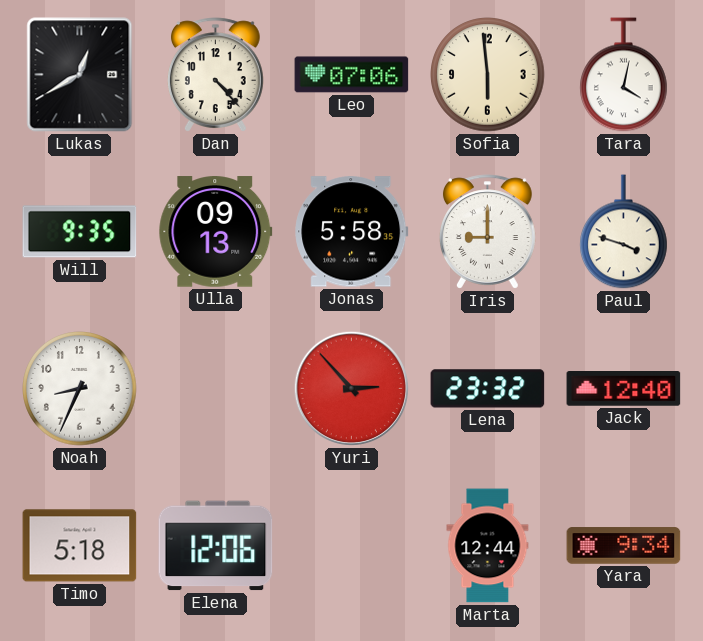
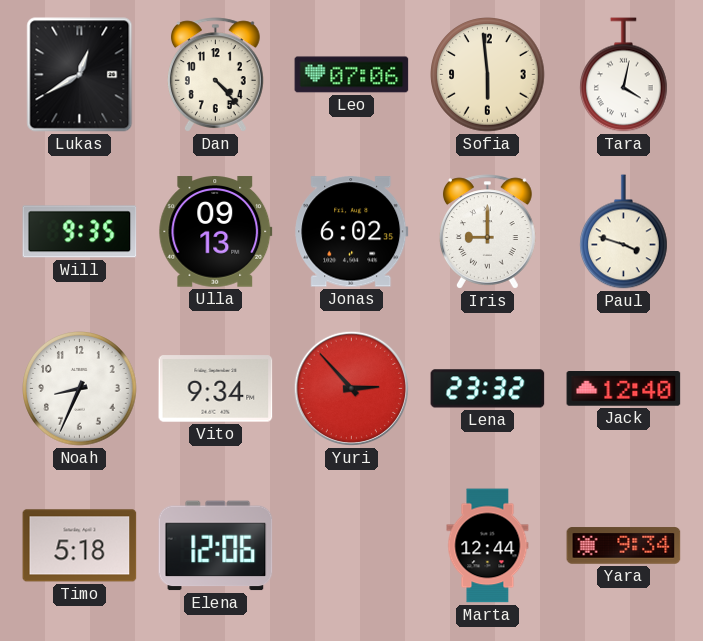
Jonas: 5:58 -> 6:02
Vito: none -> 9:34
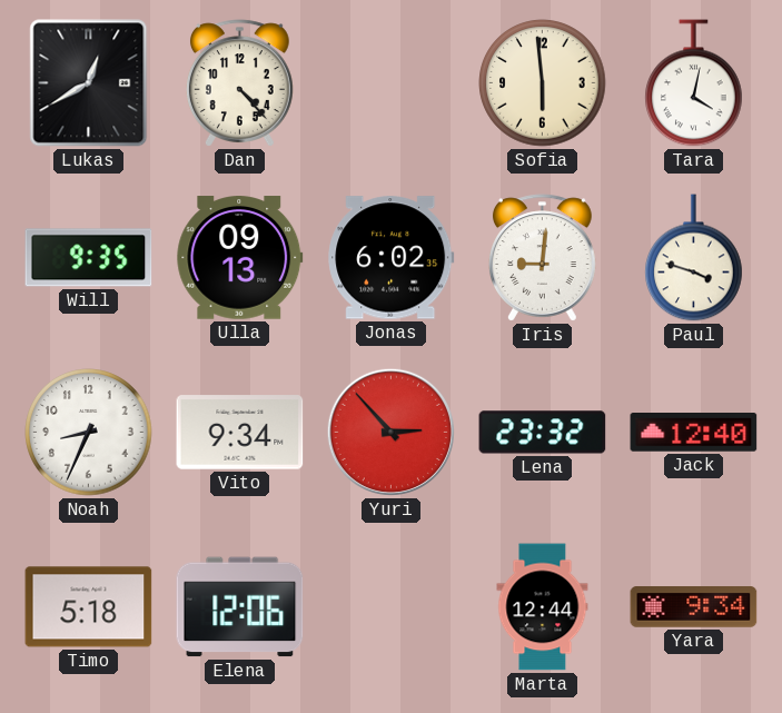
Leo: 07:06 -> none
Iris: 9:00 -> 9:01
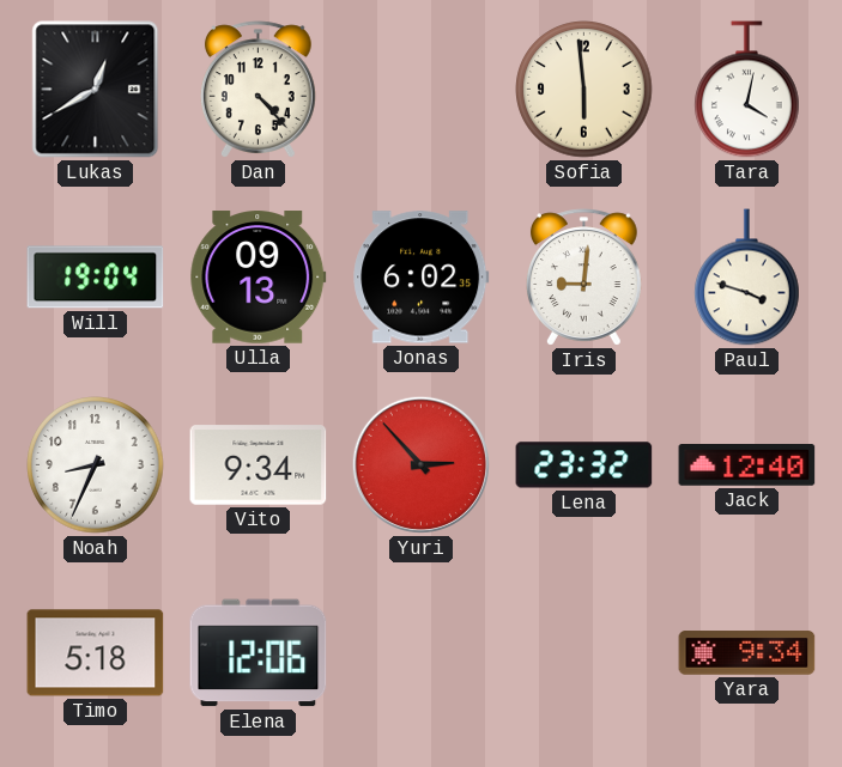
Will: 9:35 -> 19:04
Marta: 12:44 -> none
